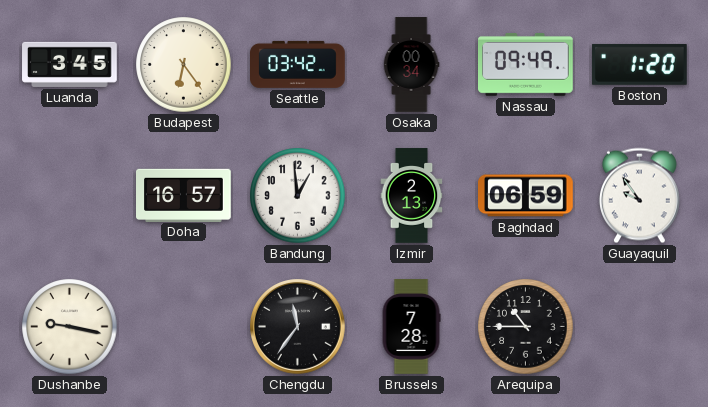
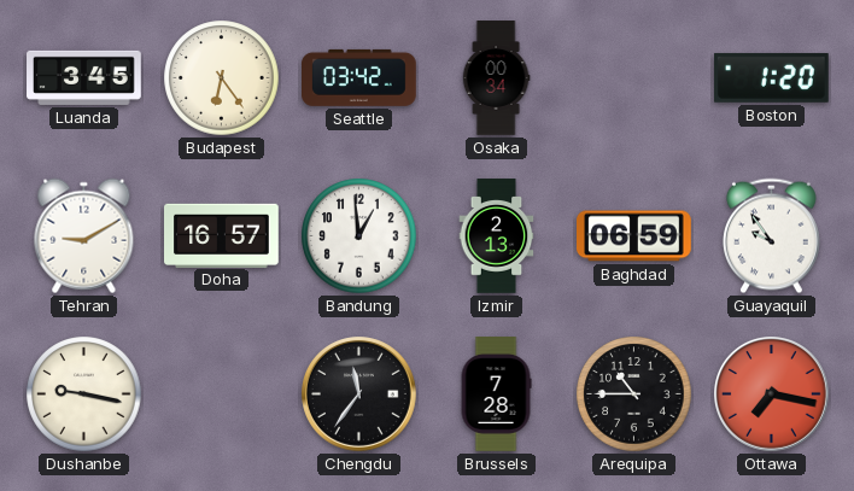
Nassau: 09:49 -> none
Tehran: none -> 9:10
Ottawa: none -> 7:17
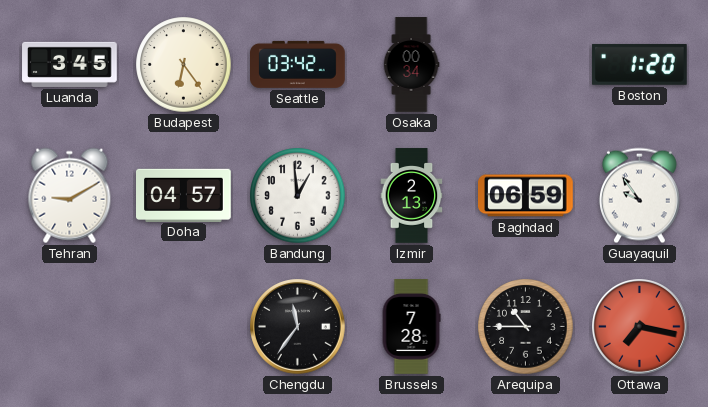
Doha: 16:57 -> 04:57
Dushanbe: 9:17 -> none
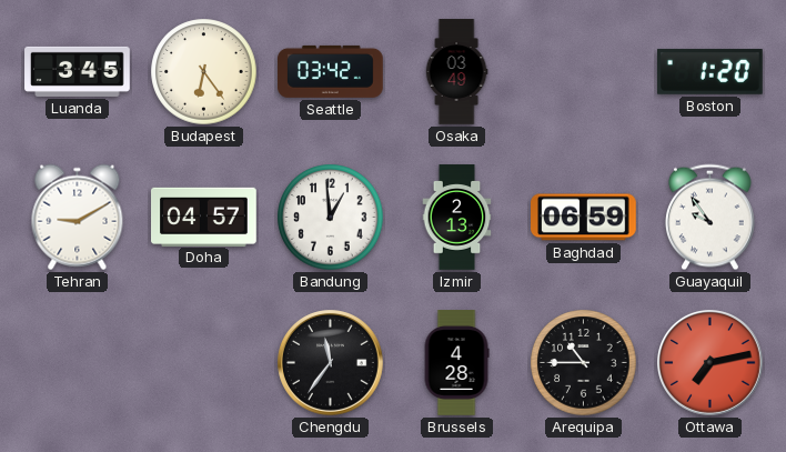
Osaka: 00:34 -> 03:49
Brussels: 7:28 -> 4:28
Ottawa: 7:17 -> 7:13
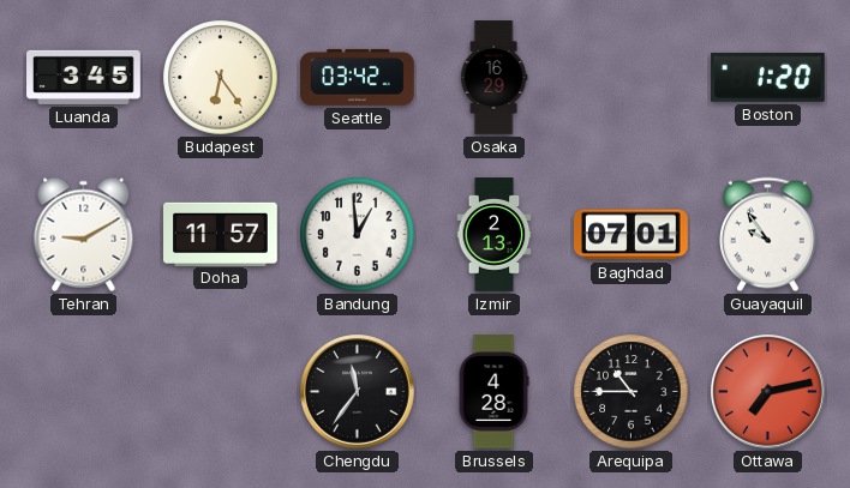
Osaka: 03:49 -> 16:29
Doha: 04:57 -> 11:57
Baghdad: 06:59 -> 07:01
